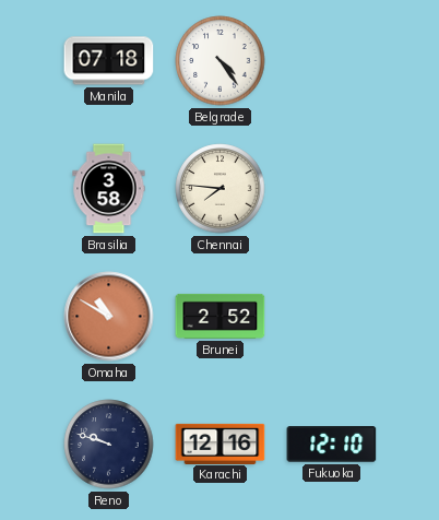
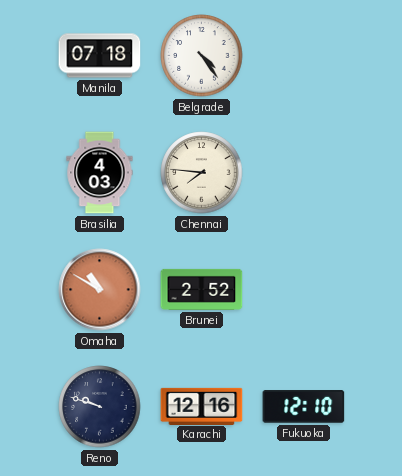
Brasilia: 3:58 -> 4:03
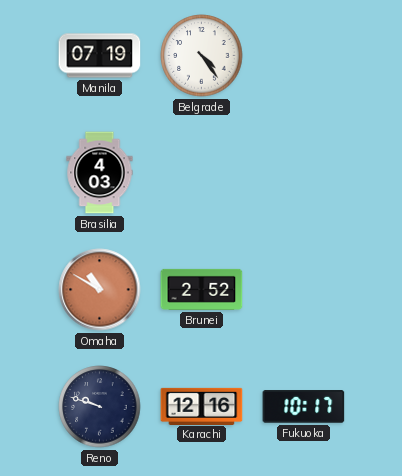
Manila: 07:18 -> 07:19
Chennai: 7:46 -> none
Fukuoka: 12:10 -> 10:17
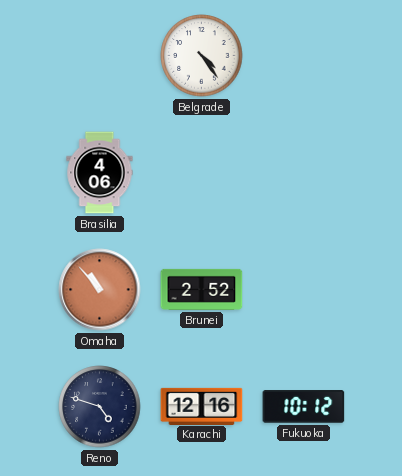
Manila: 07:19 -> none
Brasilia: 4:03 -> 4:06
Omaha: 10:50 -> 10:53
Reno: 9:48 -> 4:48
Fukuoka: 10:17 -> 10:12
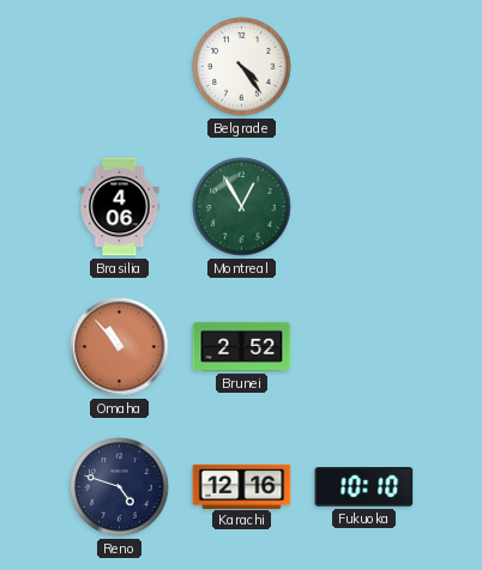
Montreal: none -> 12:55
Fukuoka: 10:12 -> 10:10
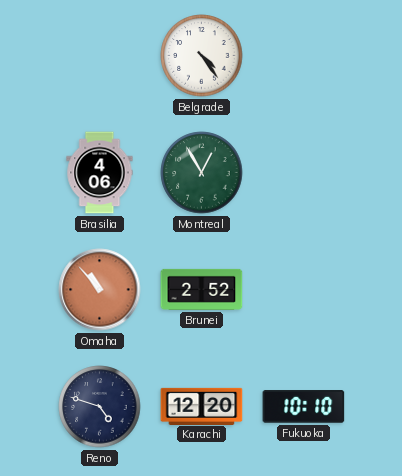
Karachi: 12:16 -> 12:20
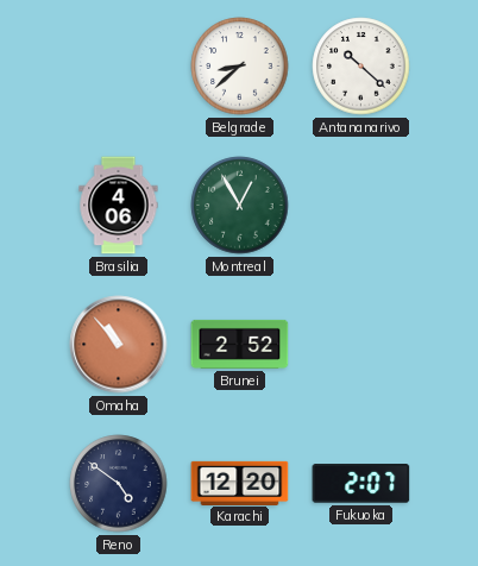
Belgrade: 4:24 -> 8:38
Antananarivo: none -> 10:22
Reno: 4:48 -> 4:51
Fukuoka: 10:10 -> 2:07
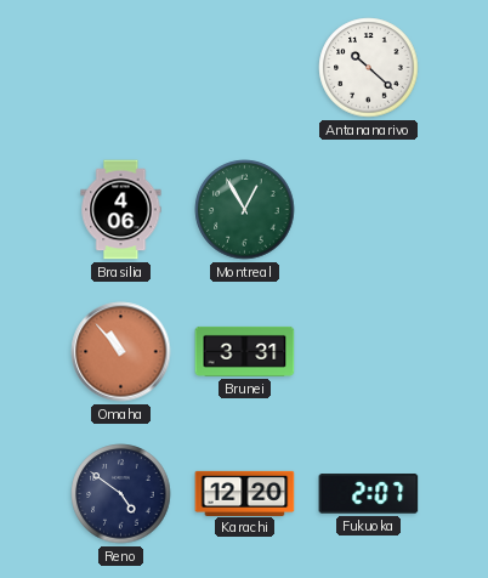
Belgrade: 8:38 -> none
Brunei: 2:52 -> 3:31
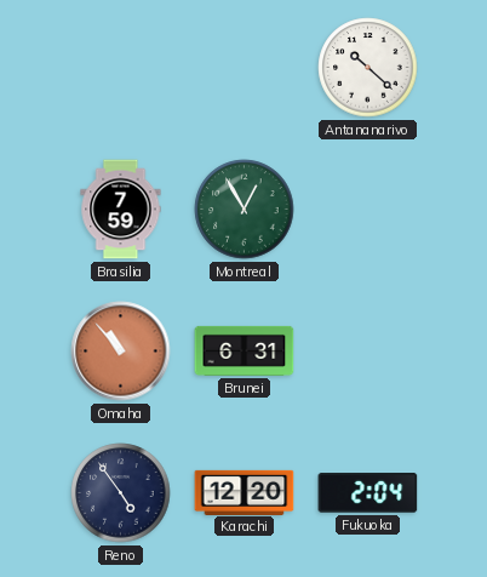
Brasilia: 4:06 -> 7:59
Brunei: 3:31 -> 6:31
Reno: 4:51 -> 4:54
Fukuoka: 2:07 -> 2:04
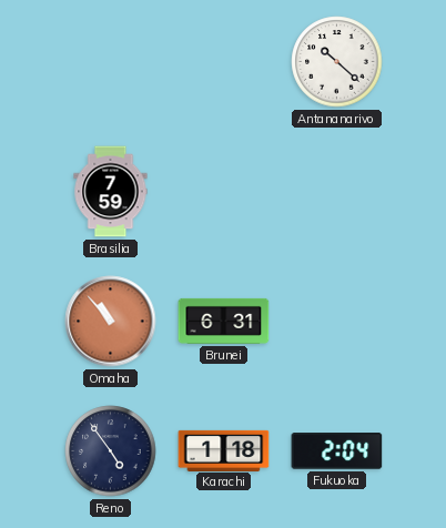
Montreal: 12:55 -> none
Karachi: 12:20 -> 1:18
